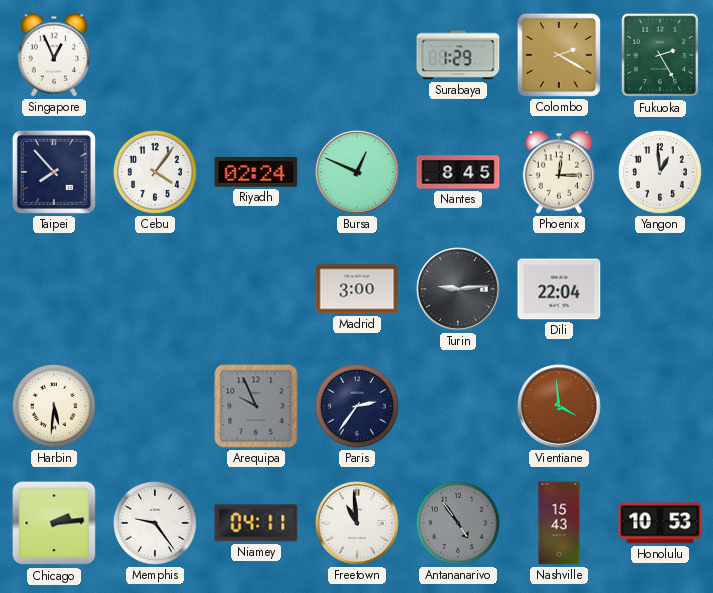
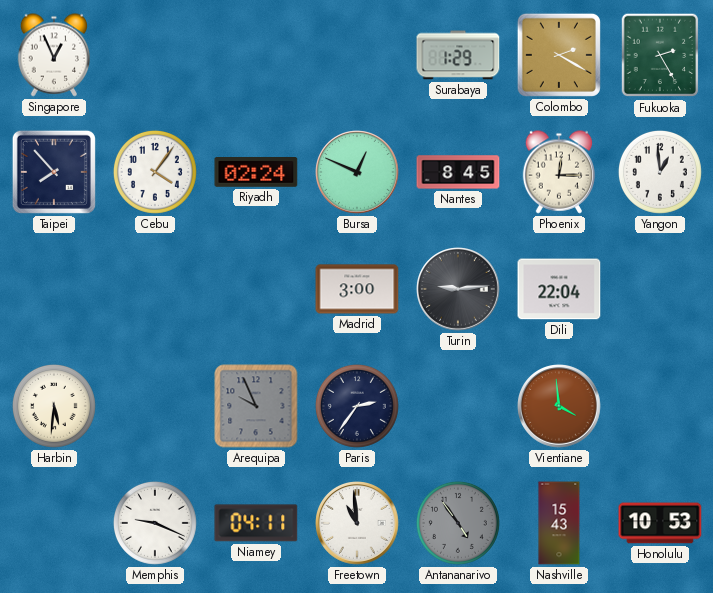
Chicago: 2:14 -> none
Memphis: 9:24 -> 9:19
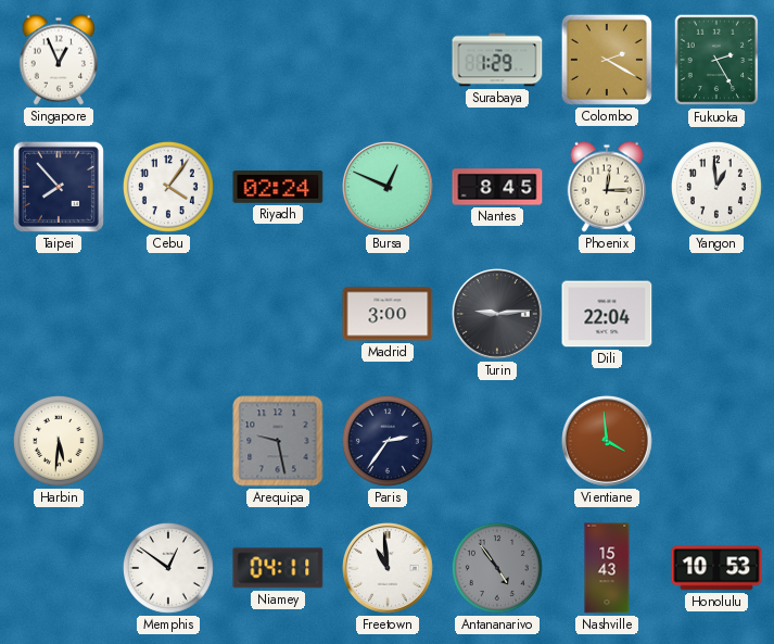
Arequipa: 9:56 -> 9:28
Memphis: 9:19 -> 12:51
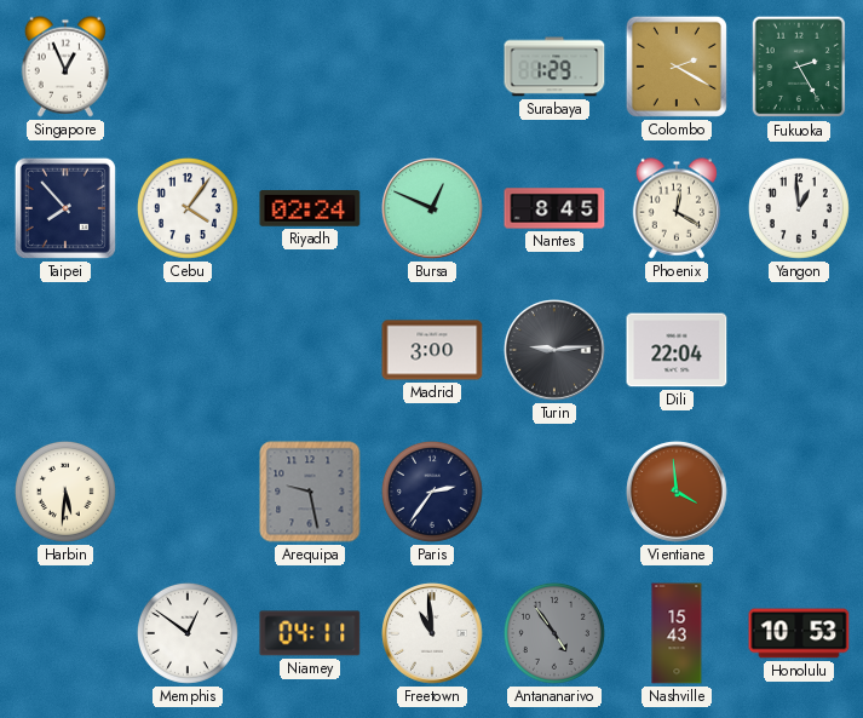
Phoenix: 12:15 -> 12:20
